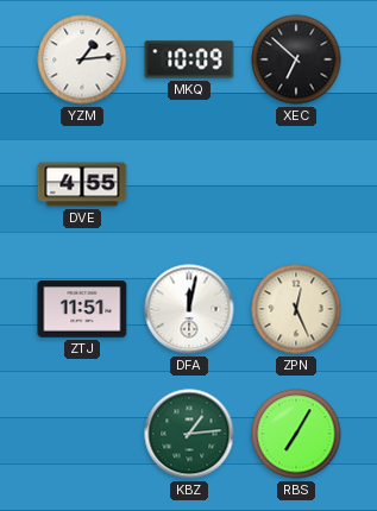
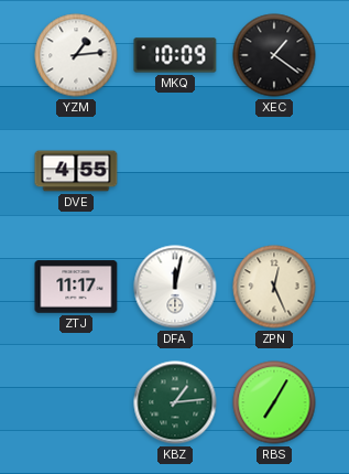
XEC: 6:52 -> 1:21
ZTJ: 11:51 -> 11:17
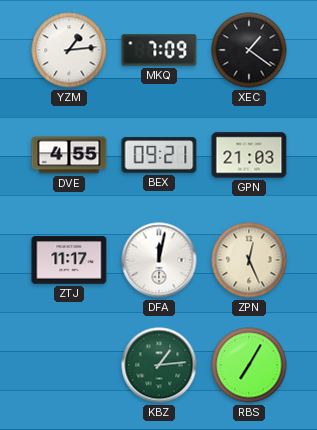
MKQ: 10:09 -> 7:09
BEX: none -> 09:21
GPN: none -> 21:03
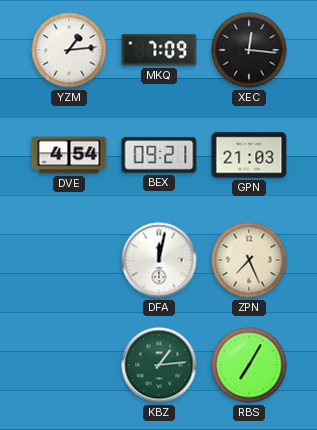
XEC: 1:21 -> 12:16
DVE: 4:55 -> 4:54
ZTJ: 11:17 -> none
ZPN: 12:26 -> 7:26
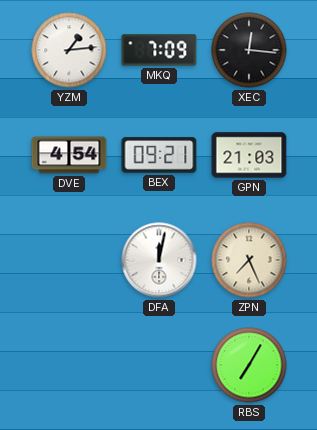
KBZ: 1:14 -> none
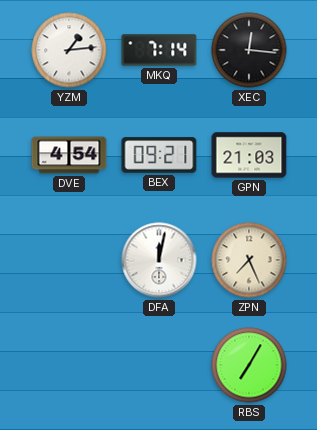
MKQ: 7:09 -> 7:14
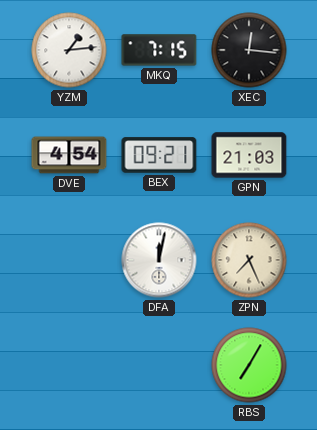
MKQ: 7:14 -> 7:15
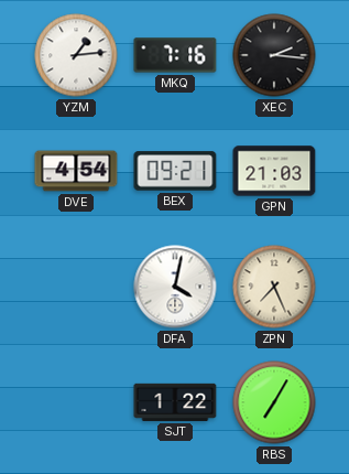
MKQ: 7:15 -> 7:16
XEC: 12:16 -> 2:16
DFA: 12:02 -> 4:02
SJT: none -> 1:22
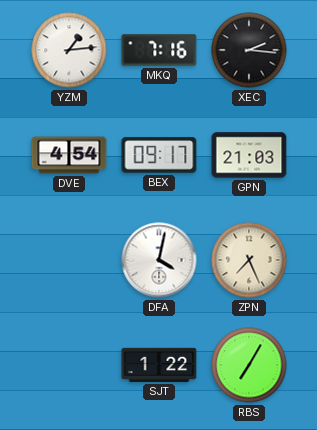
BEX: 09:21 -> 09:17
